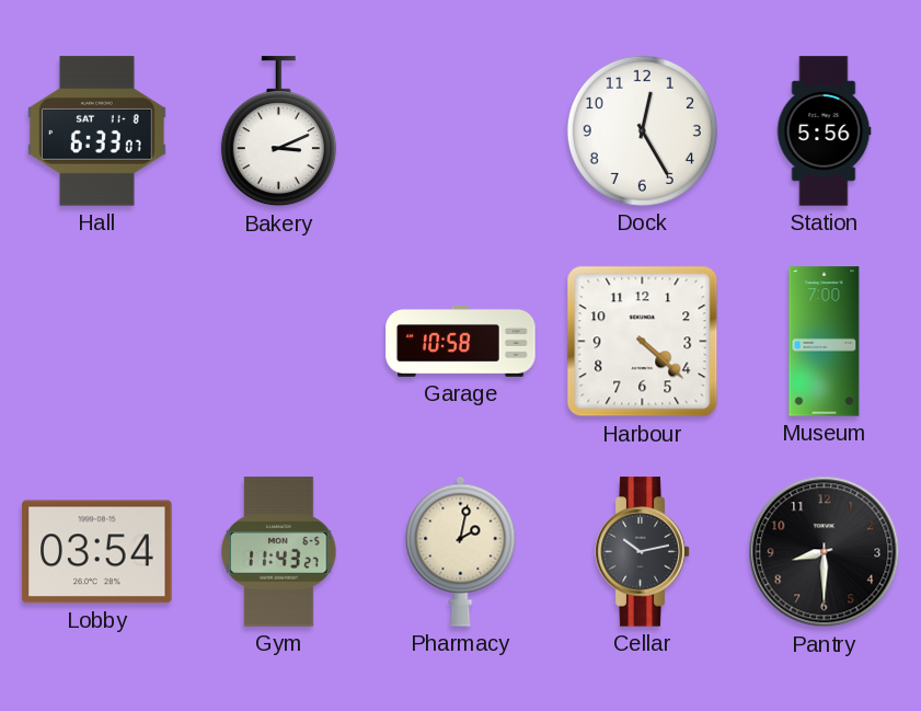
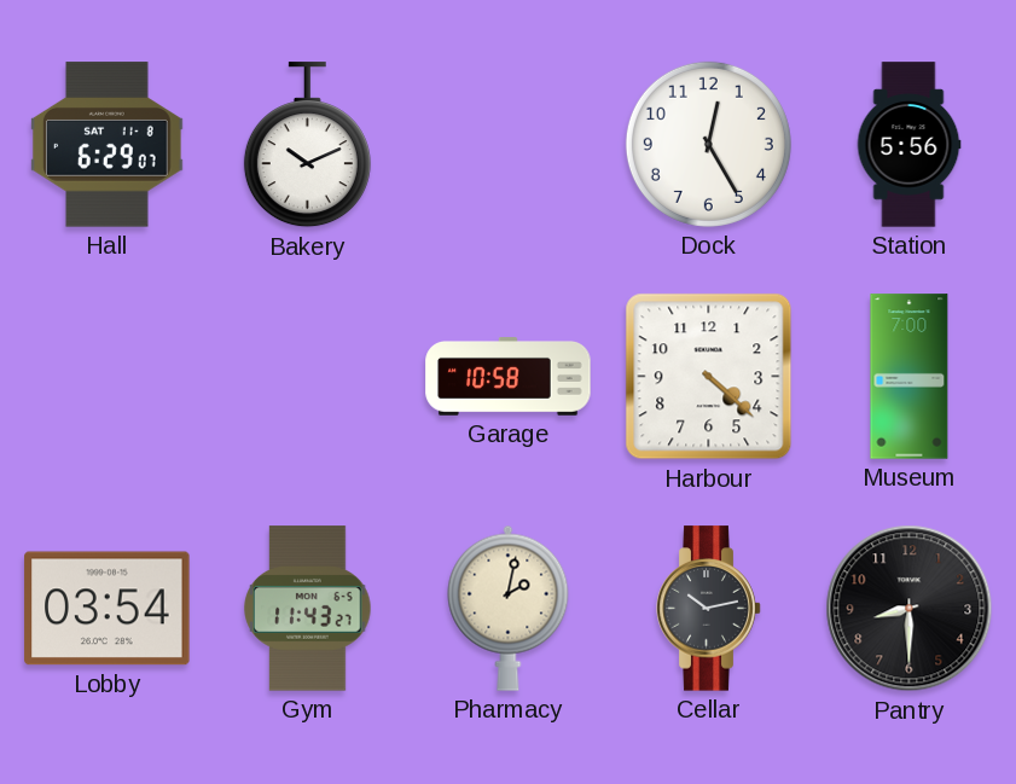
Hall: 6:33 -> 6:29
Bakery: 3:11 -> 10:11
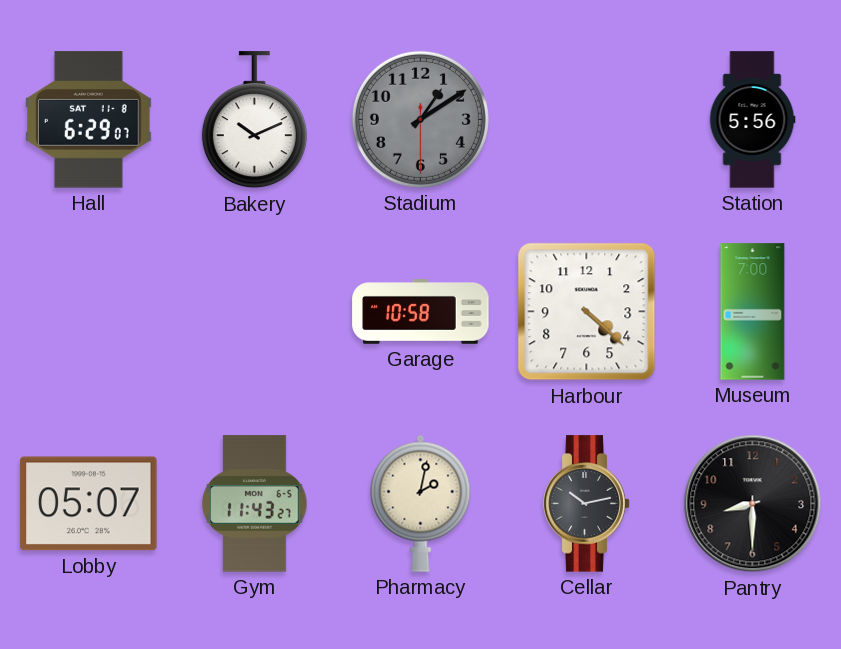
Stadium: none -> 1:09
Dock: 12:25 -> none
Lobby: 03:54 -> 05:07
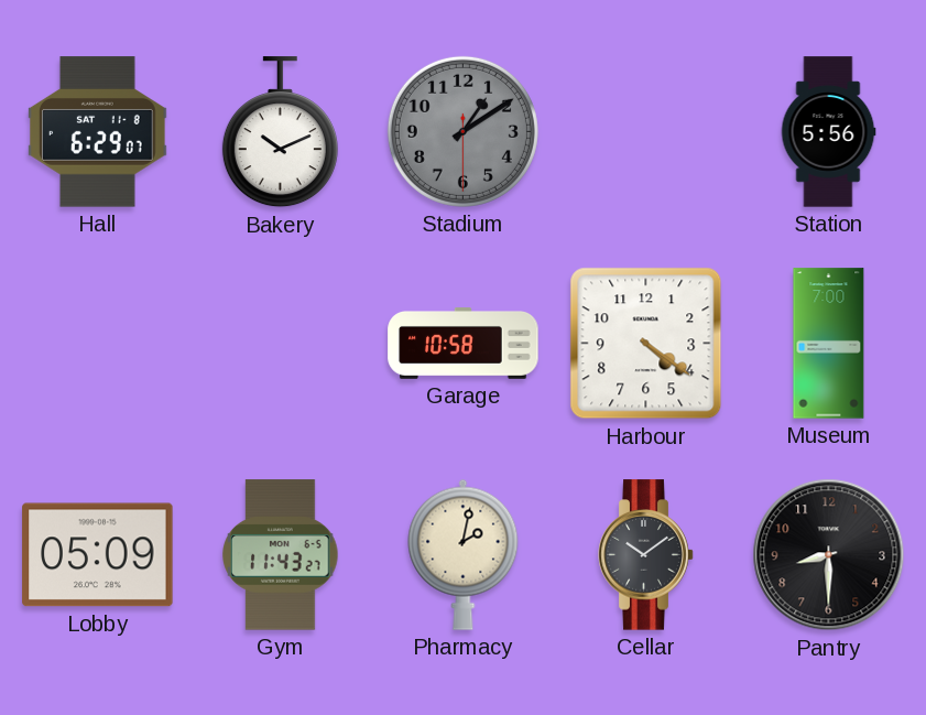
Harbour: 4:22 -> 4:21
Lobby: 05:07 -> 05:09
Cellar: 10:13 -> 10:09
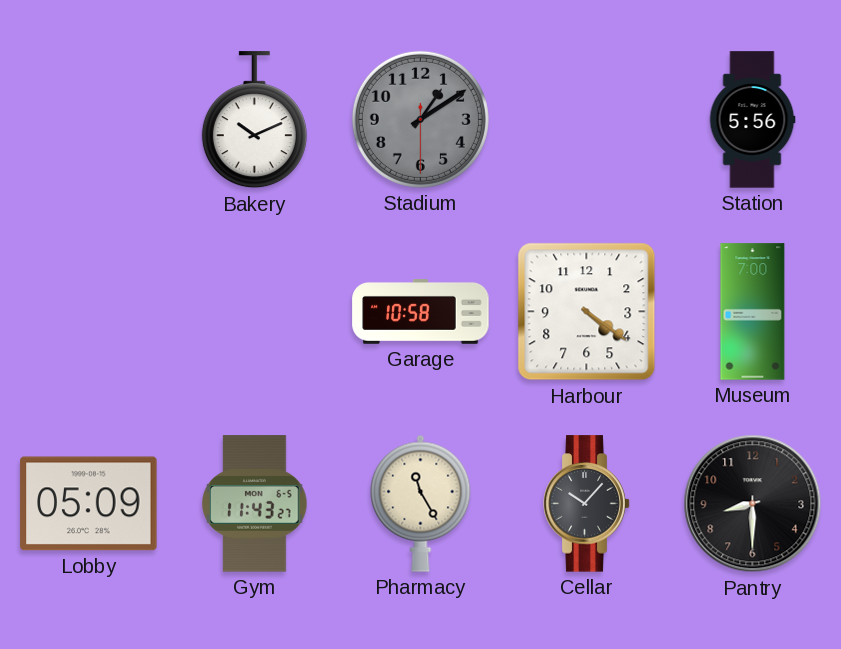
Hall: 6:29 -> none
Pharmacy: 2:02 -> 11:25
Cellar: 10:09 -> 10:07
